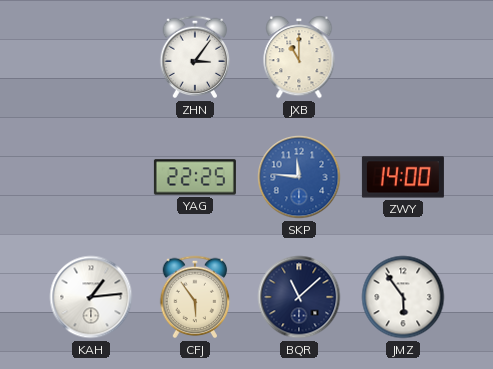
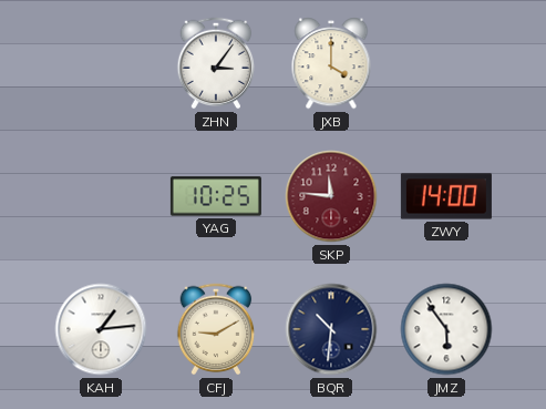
JXB: 11:00 -> 4:00
YAG: 22:25 -> 10:25
SKP dial: blue -> burgundy
CFJ: 5:54 -> 9:10
BQR: 11:08 -> 10:31
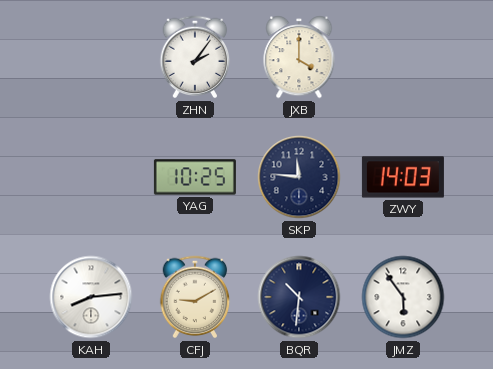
ZHN: 3:06 -> 2:06
SKP dial: burgundy -> navy
ZWY: 14:00 -> 14:03
KAH: 1:14 -> 8:14
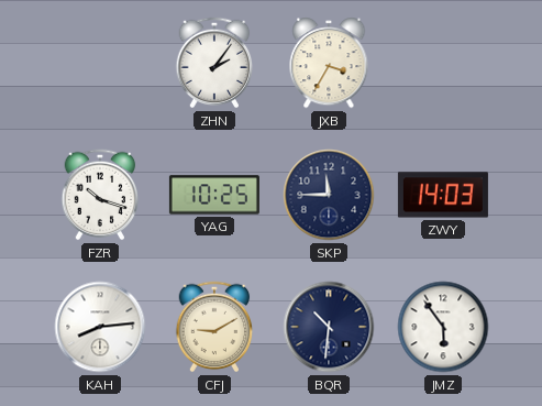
JXB: 4:00 -> 3:35
FZR: none -> 10:18
SKP: 11:46 -> 11:45
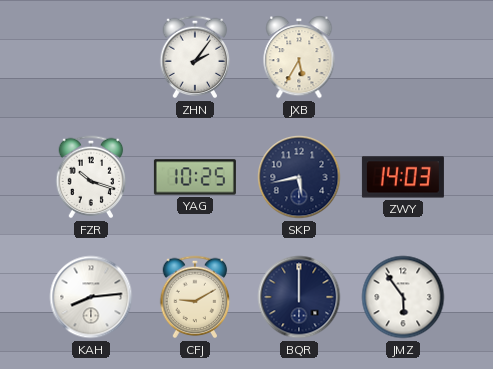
JXB: 3:35 -> 5:35
SKP: 11:45 -> 5:43
BQR: 10:31 -> 12:00
